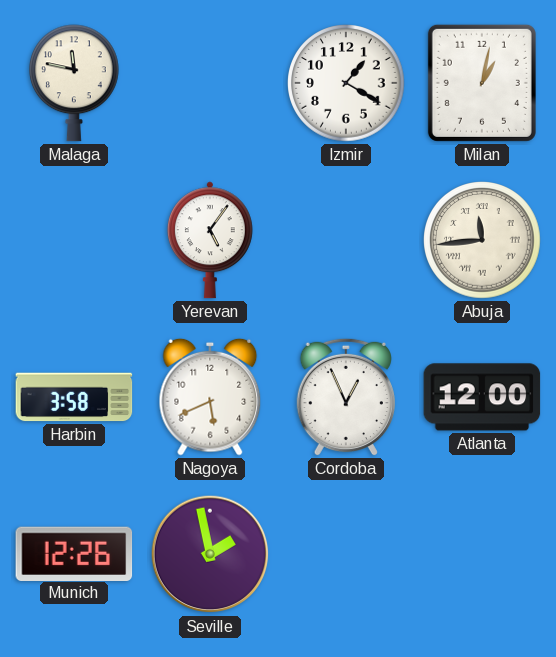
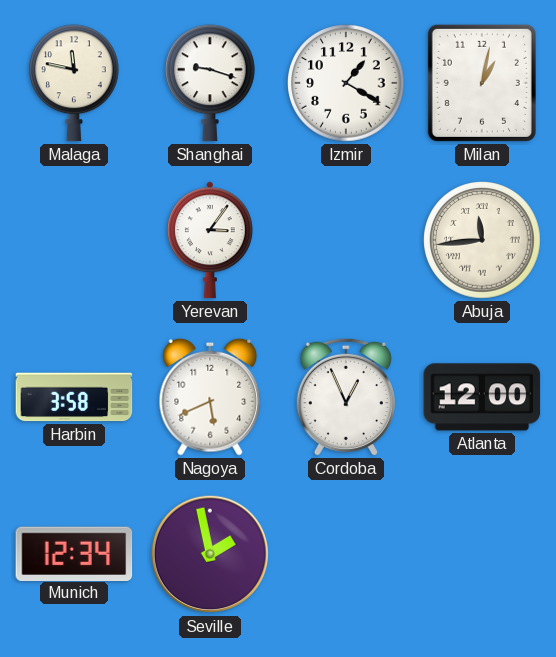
Shanghai: none -> 9:18
Yerevan: 5:06 -> 3:06
Munich: 12:26 -> 12:34
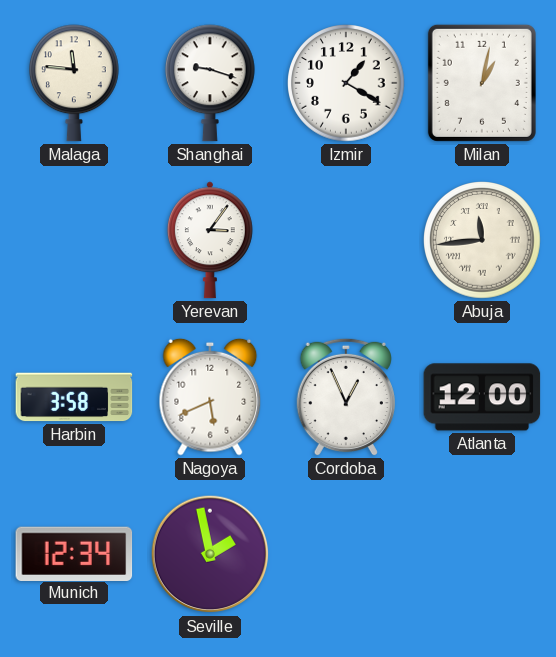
Malaga: 11:47 -> 11:46
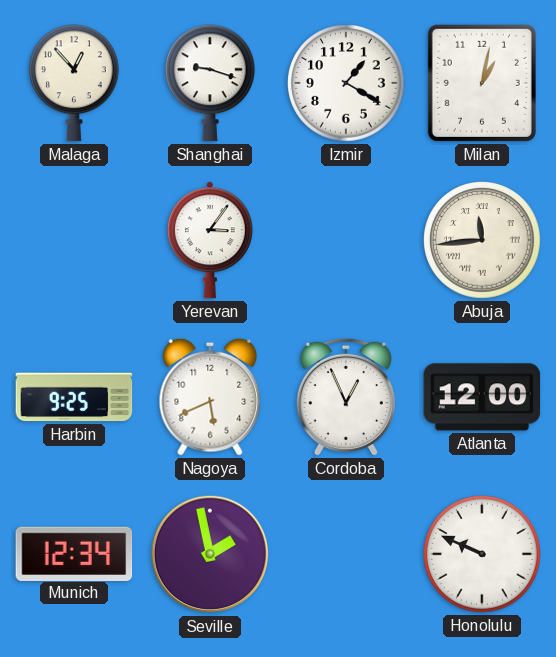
Malaga: 11:46 -> 12:53
Harbin: 3:58 -> 9:25
Honolulu: none -> 9:49
